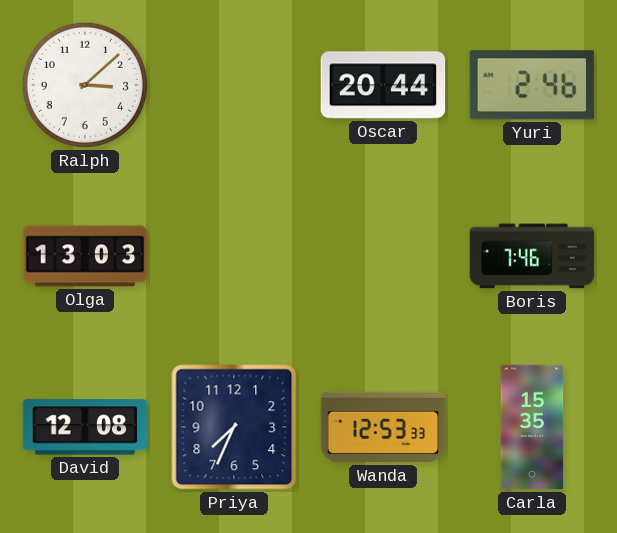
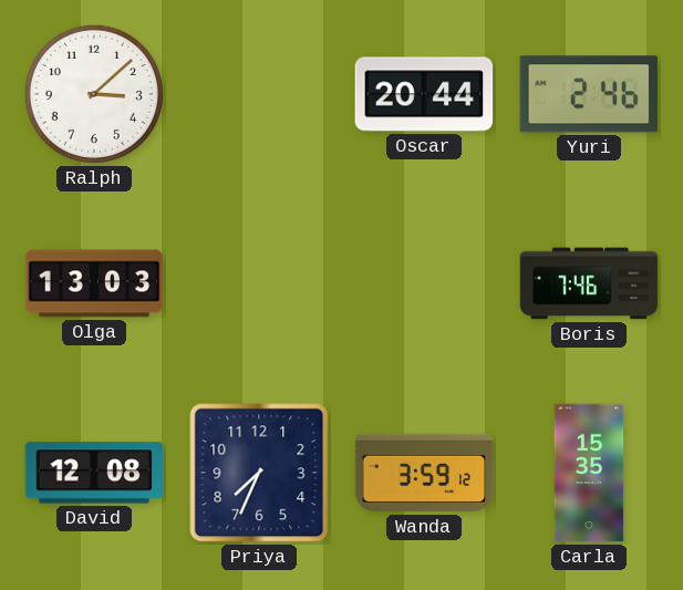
Wanda: 12:53 -> 3:59
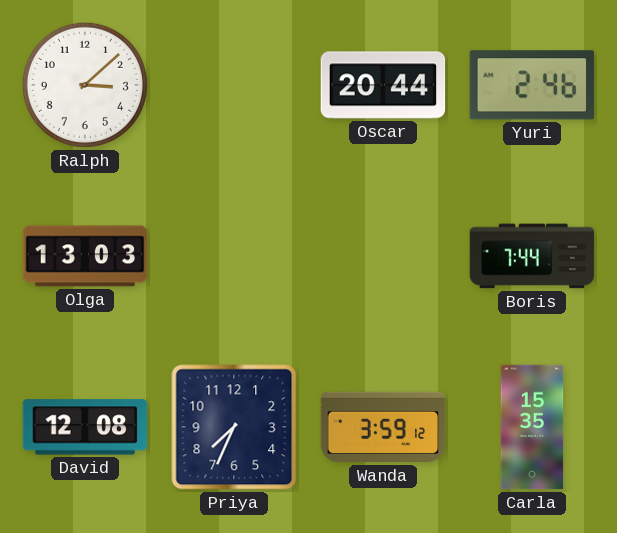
Boris: 7:46 -> 7:44
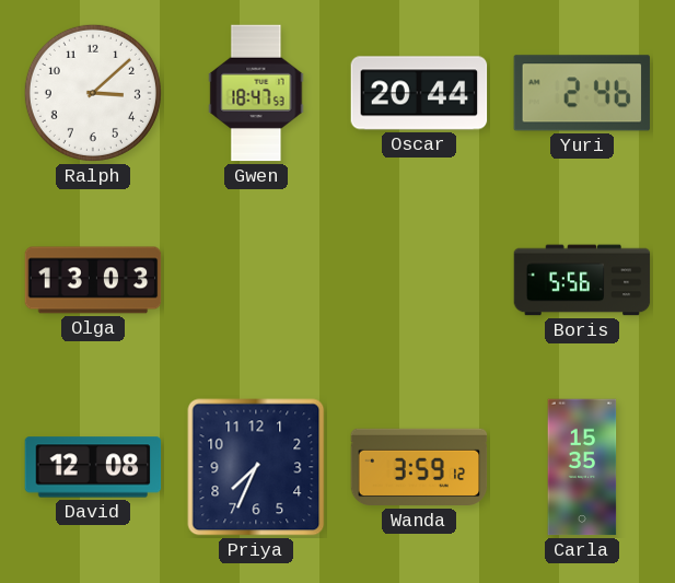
Gwen: none -> 18:47
Boris: 7:44 -> 5:56
